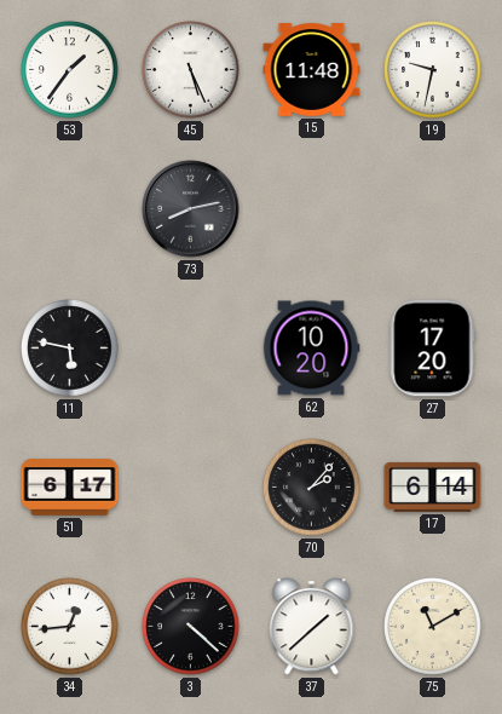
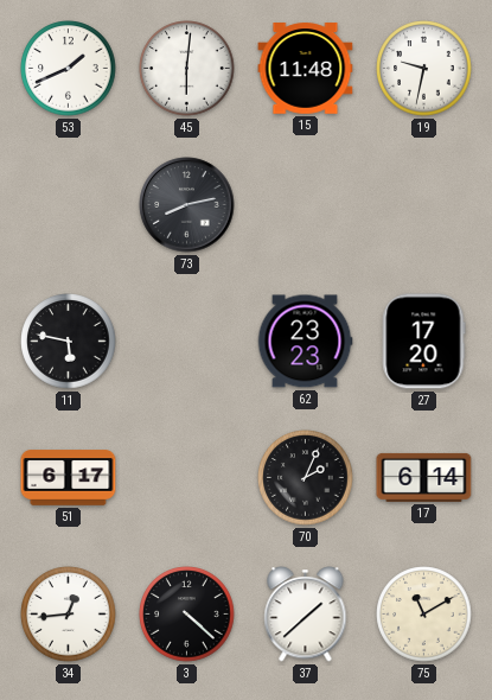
53: 1:36 -> 1:41
45: 5:26 -> 6:01
62: 10:20 -> 23:23
70: 2:07 -> 2:04
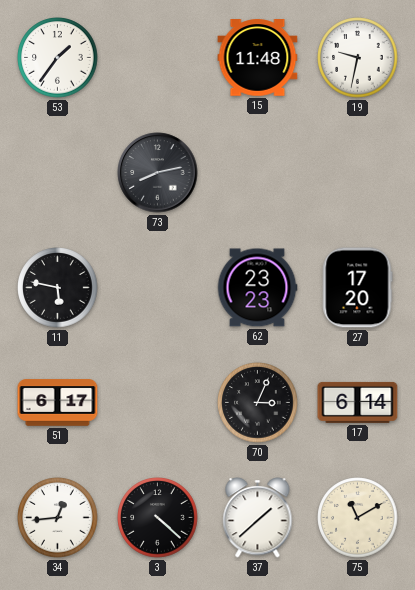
53: 1:41 -> 1:36
45: 6:01 -> none
70: 2:04 -> 3:04
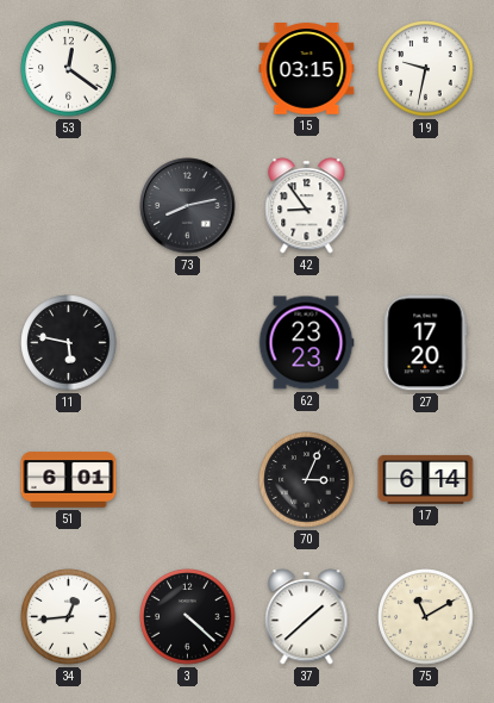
53: 1:36 -> 12:21
15: 11:48 -> 03:15
42: none -> 8:54
51: 6:17 -> 6:01
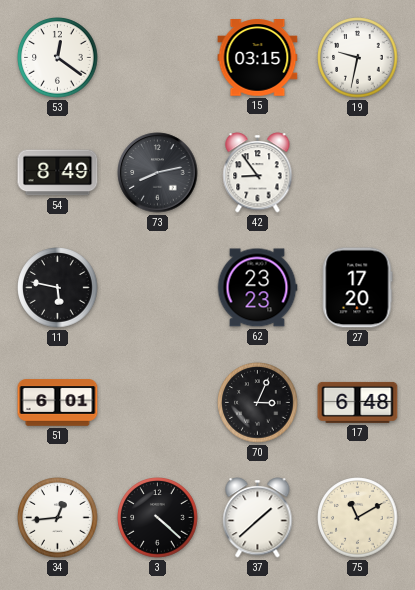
54: none -> 8:49
17: 6:14 -> 6:48
